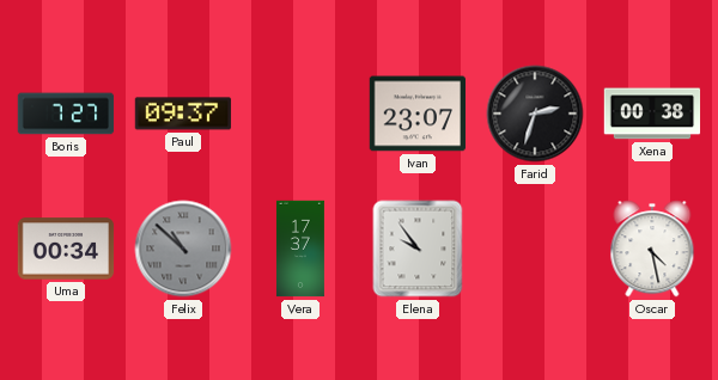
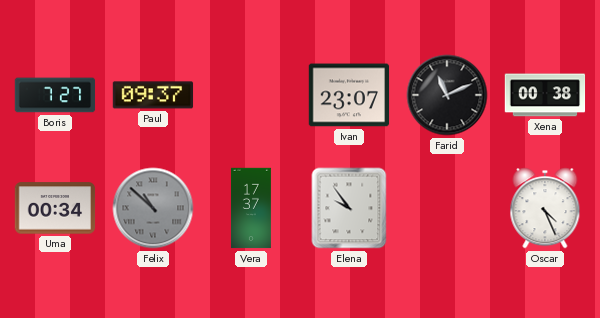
Farid: 2:33 -> 11:11
Oscar: 4:28 -> 4:26
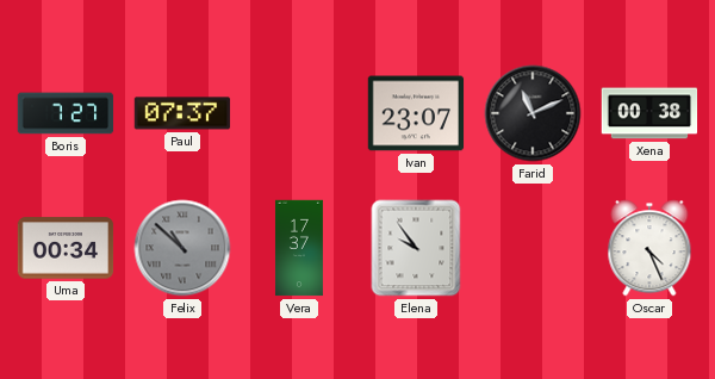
Paul: 09:37 -> 07:37
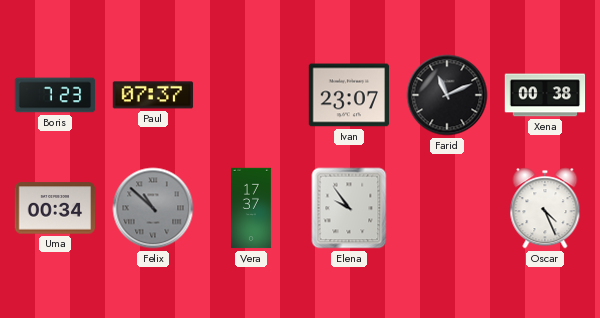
Boris: 7:27 -> 7:23
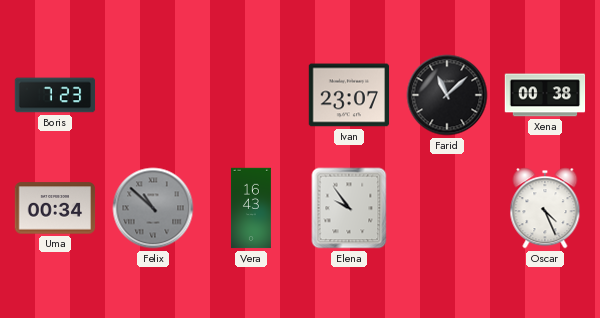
Paul: 07:37 -> none
Farid: 11:11 -> 11:08
Vera: 17:37 -> 16:43
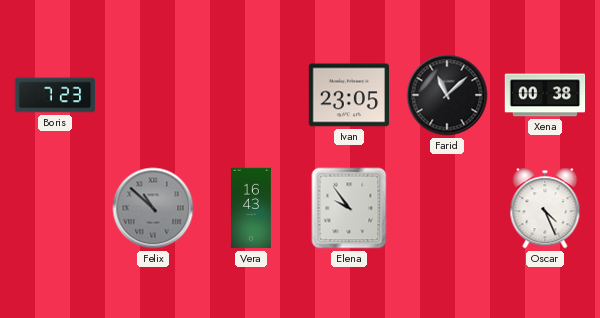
Ivan: 23:07 -> 23:05
Uma: 00:34 -> none
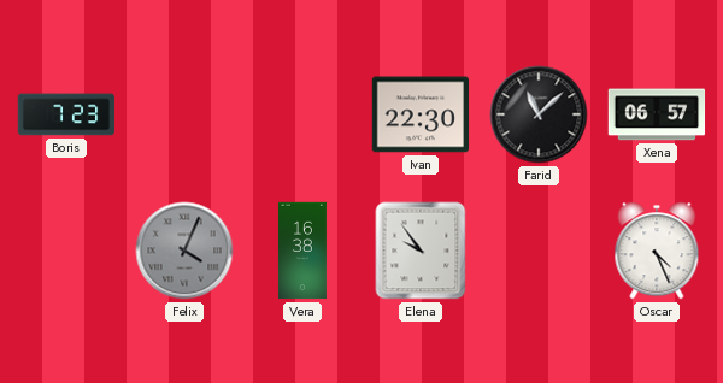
Ivan: 23:05 -> 22:30
Xena: 00:38 -> 06:57
Felix: 10:52 -> 4:04
Vera: 16:43 -> 16:38
